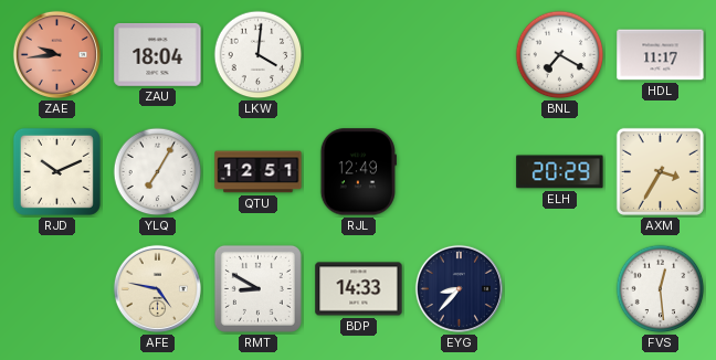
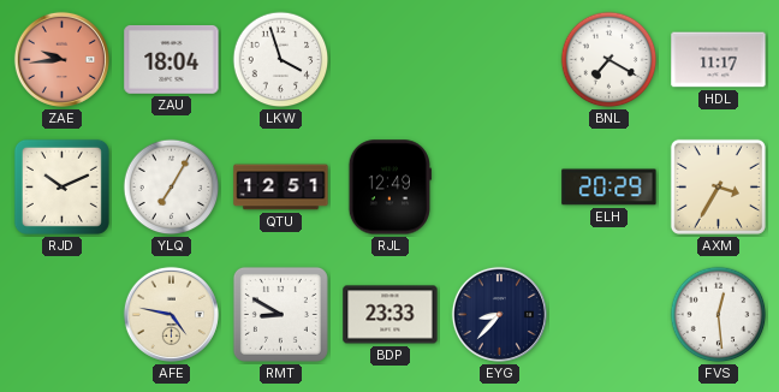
LKW: 4:01 -> 3:57
BDP: 14:33 -> 23:33
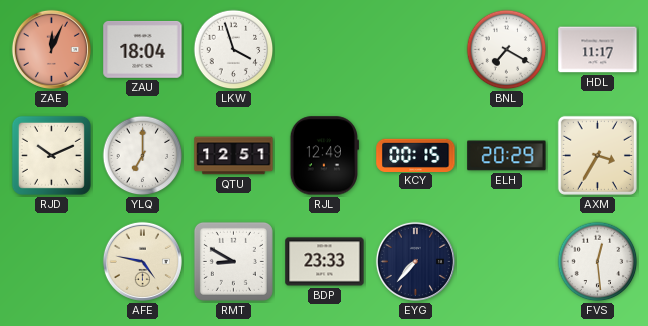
ZAE: 9:44 -> 12:04
YLQ: 7:05 -> 7:00
KCY: none -> 00:15
EYG: 8:37 -> 7:37
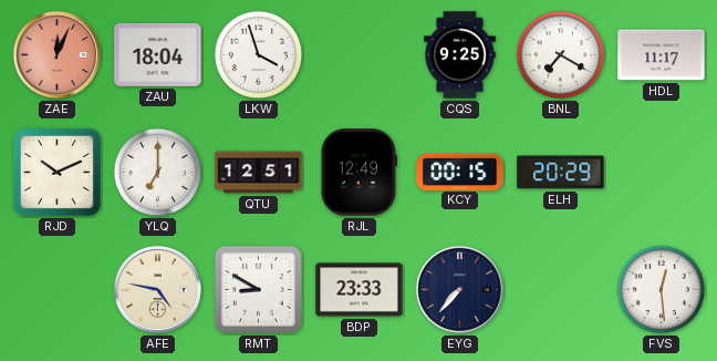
CQS: none -> 9:25
AXM: 3:35 -> none
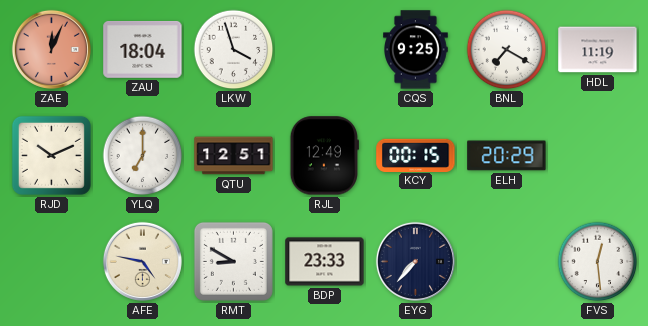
HDL: 11:17 -> 11:19
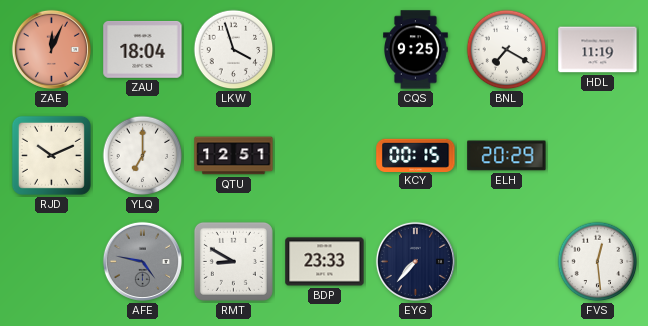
RJL: 12:49 -> none
AFE dial: cream -> grey
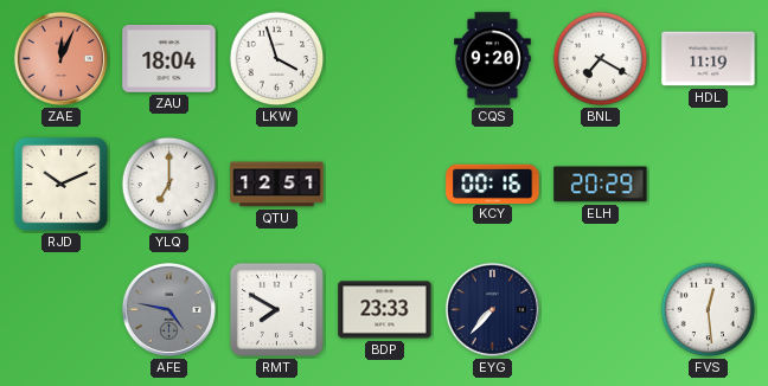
CQS: 9:25 -> 9:20
KCY: 00:15 -> 00:16
RMT: 8:50 -> 7:50
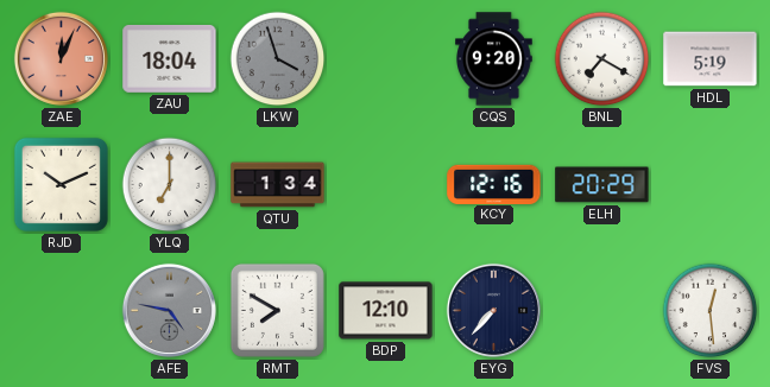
LKW dial: white -> grey
HDL: 11:19 -> 5:19
QTU: 12:51 -> 1:34
KCY: 00:16 -> 12:16
BDP: 23:33 -> 12:10
